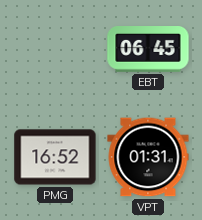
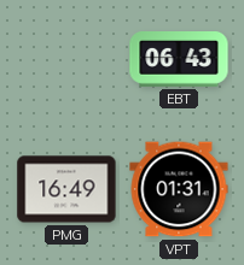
EBT: 06:45 -> 06:43
PMG: 16:52 -> 16:49
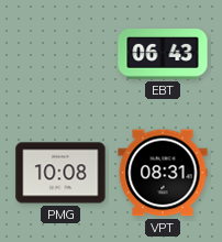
PMG: 16:49 -> 10:08
VPT: 01:31 -> 08:31
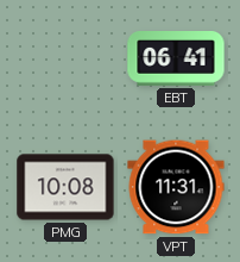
EBT: 06:43 -> 06:41
VPT: 08:31 -> 11:31
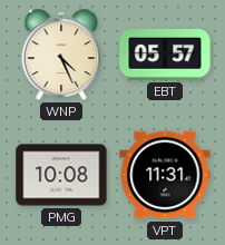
WNP: none -> 4:26
EBT: 06:41 -> 05:57
